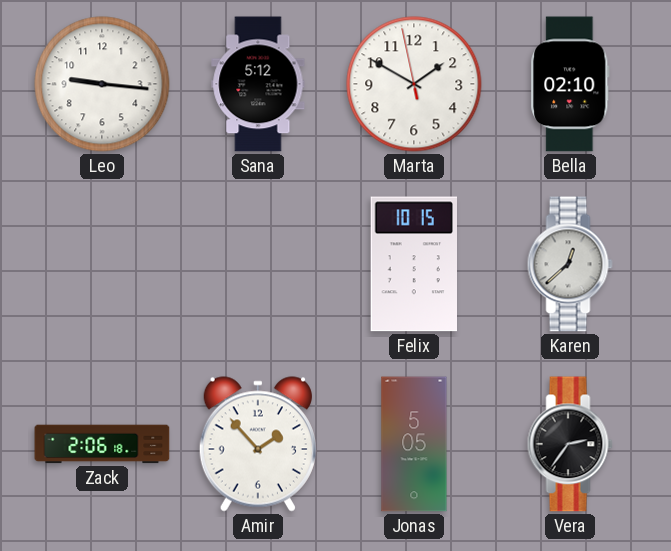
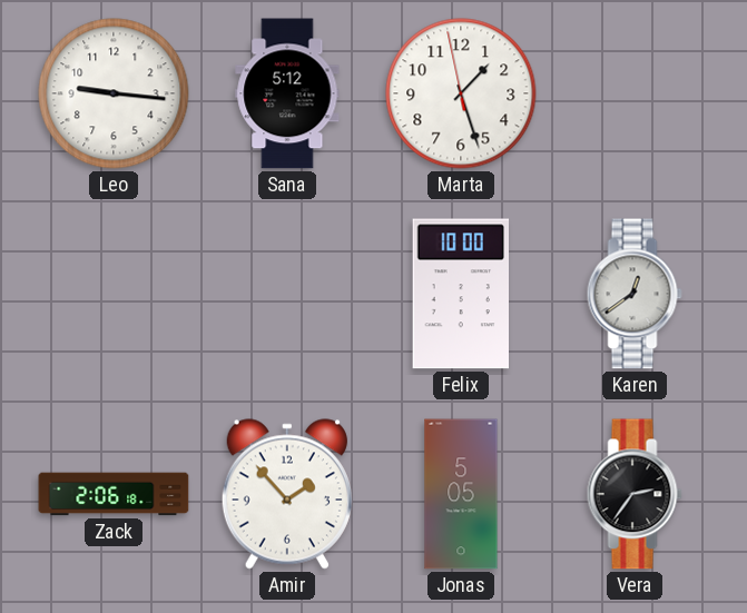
Marta: 1:49 -> 1:26
Bella: 02:10 -> none
Felix: 10:15 -> 10:00
Karen: 12:38 -> 12:39
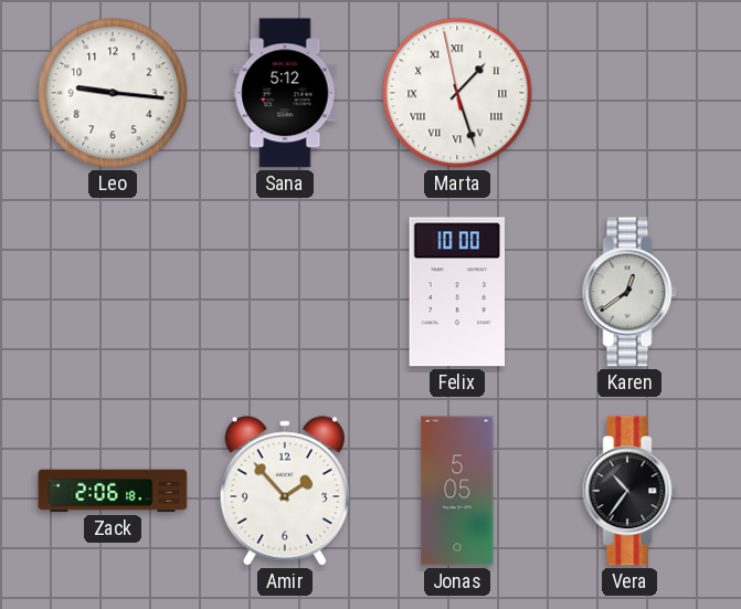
Marta numerals: Arabic -> Roman
Vera: 2:36 -> 10:36
